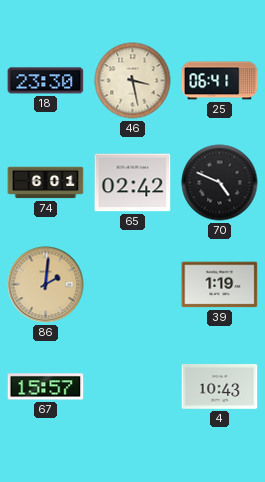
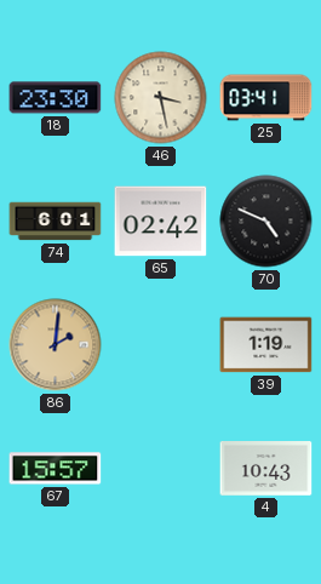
25: 06:41 -> 03:41
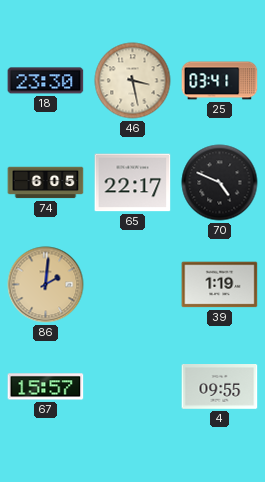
74: 6:01 -> 6:05
65: 02:42 -> 22:17
4: 10:43 -> 09:55
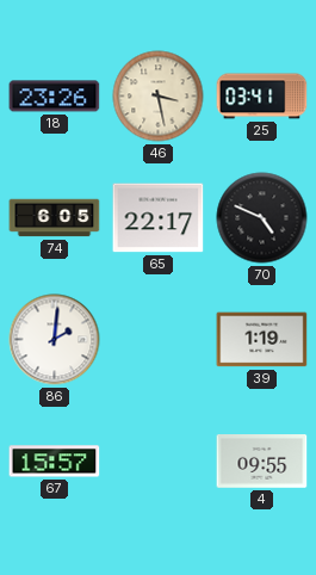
18: 23:30 -> 23:26
86 dial: champagne -> white
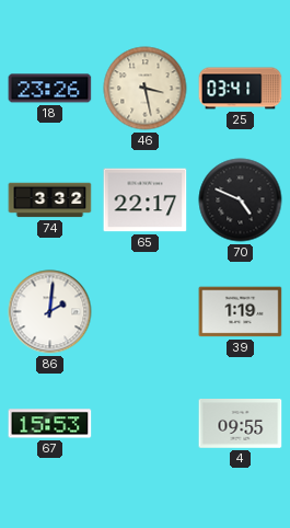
74: 6:05 -> 3:32
67: 15:57 -> 15:53
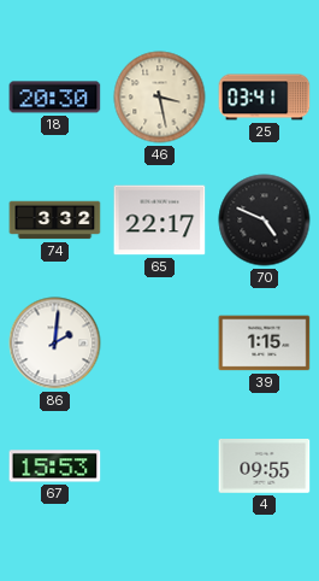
18: 23:26 -> 20:30
39: 1:19 -> 1:15
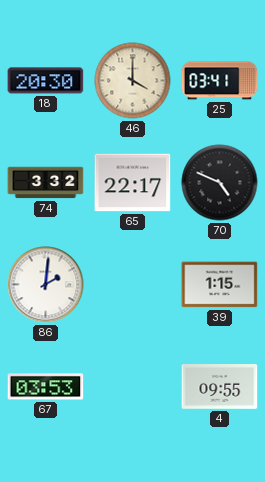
46: 3:28 -> 4:00
67: 15:53 -> 03:53
